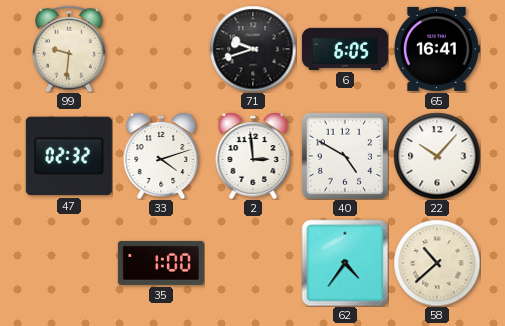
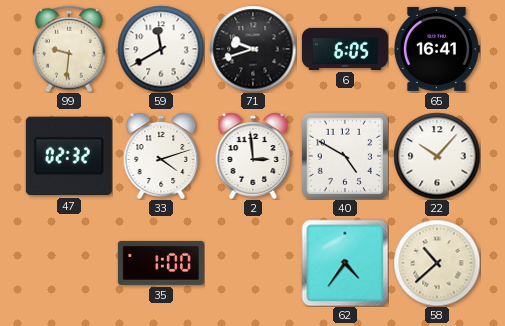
59: none -> 11:40
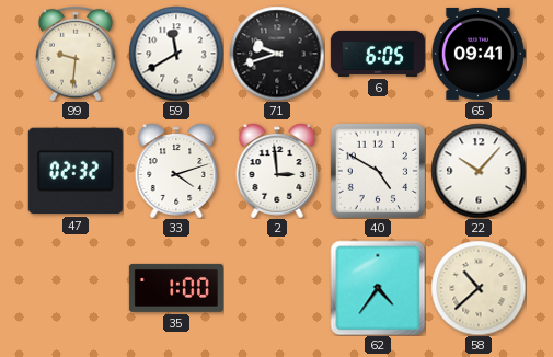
65: 16:41 -> 09:41
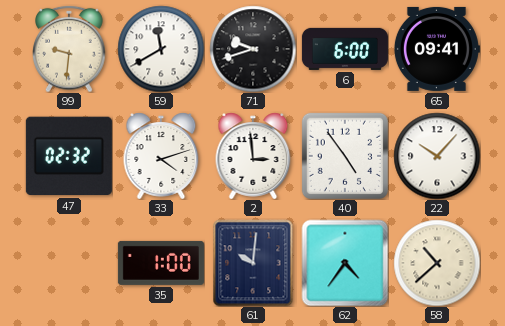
6: 6:05 -> 6:00
40: 4:50 -> 4:54
61: none -> 10:01
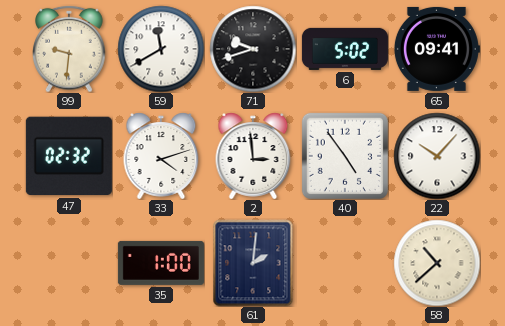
6: 6:00 -> 5:02
61: 10:01 -> 2:01
62: 4:36 -> none
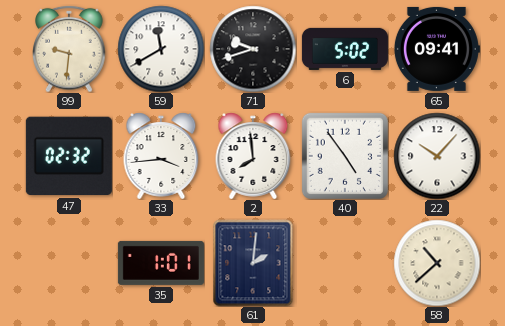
33: 4:12 -> 3:44
2: 2:59 -> 7:59
35: 1:00 -> 1:01
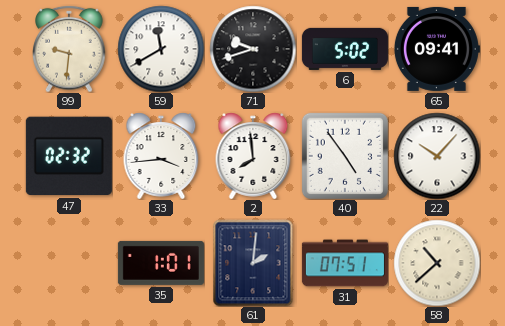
31: none -> 07:51
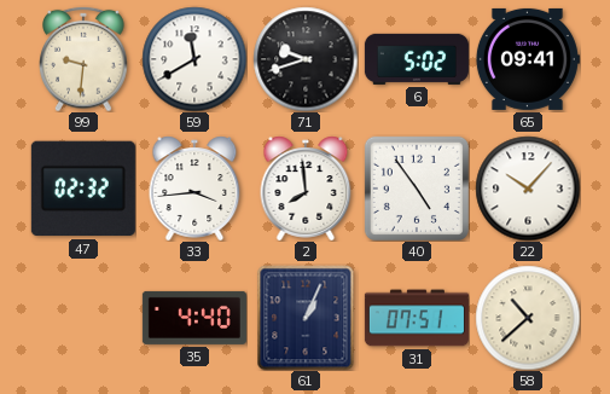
35: 1:01 -> 4:40
61: 2:01 -> 1:04
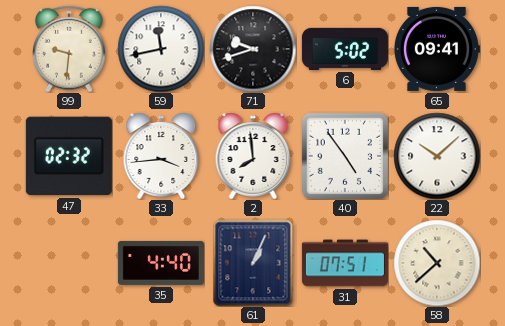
59: 11:40 -> 11:43
22: 10:07 -> 10:08
